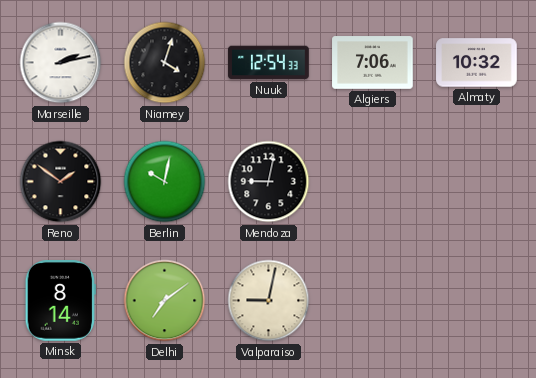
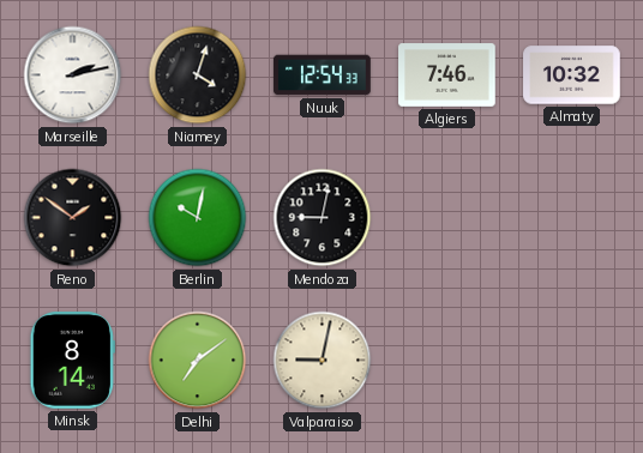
Algiers: 7:06 -> 7:46
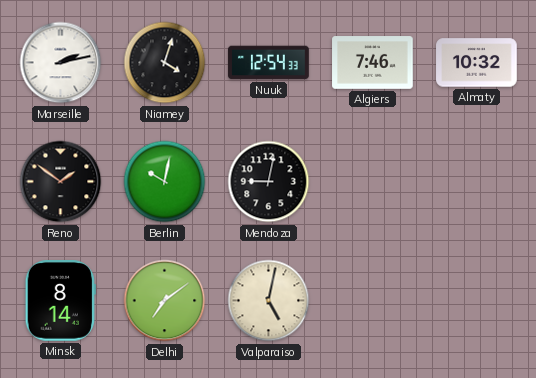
Valparaiso: 9:02 -> 5:02
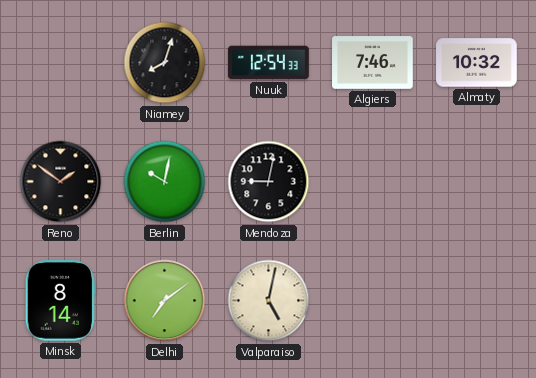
Marseille: 2:13 -> none
Niamey: 4:03 -> 8:03
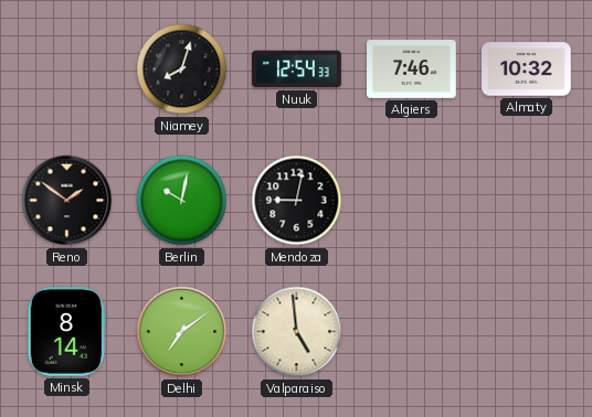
Valparaiso: 5:02 -> 4:59
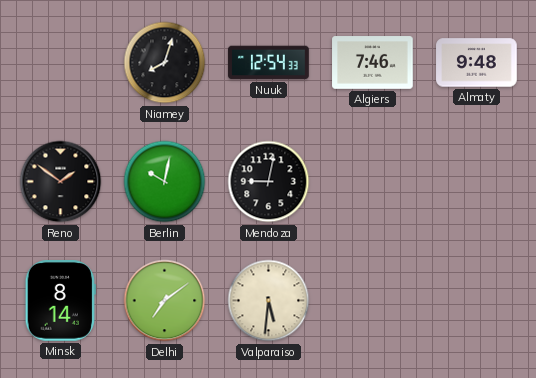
Almaty: 10:32 -> 9:48
Valparaiso: 4:59 -> 5:31
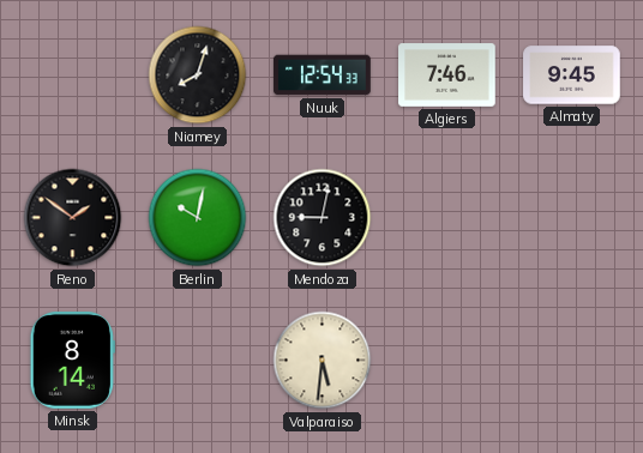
Almaty: 9:48 -> 9:45
Delhi: 7:09 -> none
